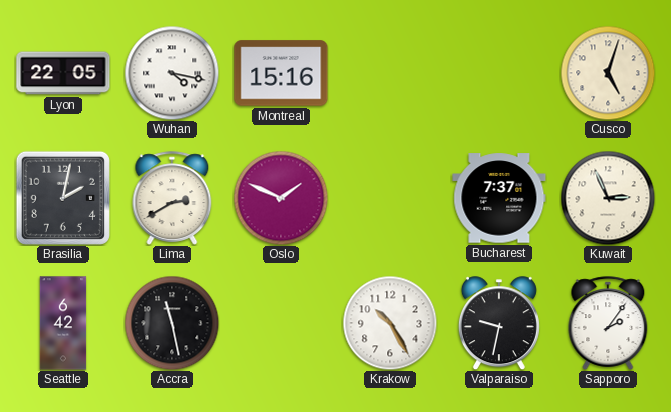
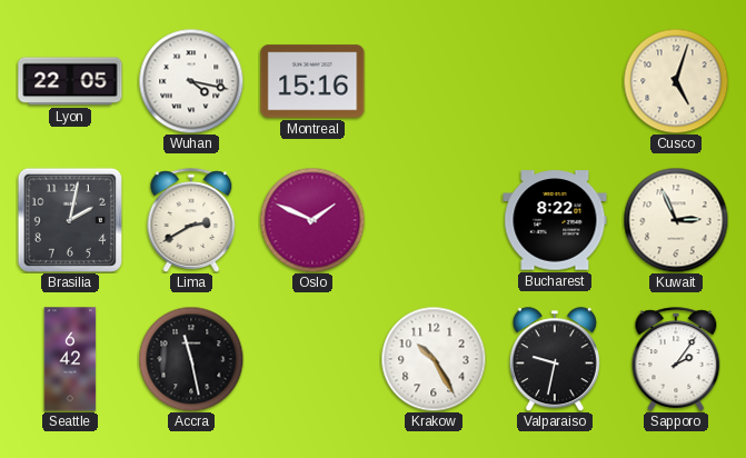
Bucharest: 7:37 -> 8:22
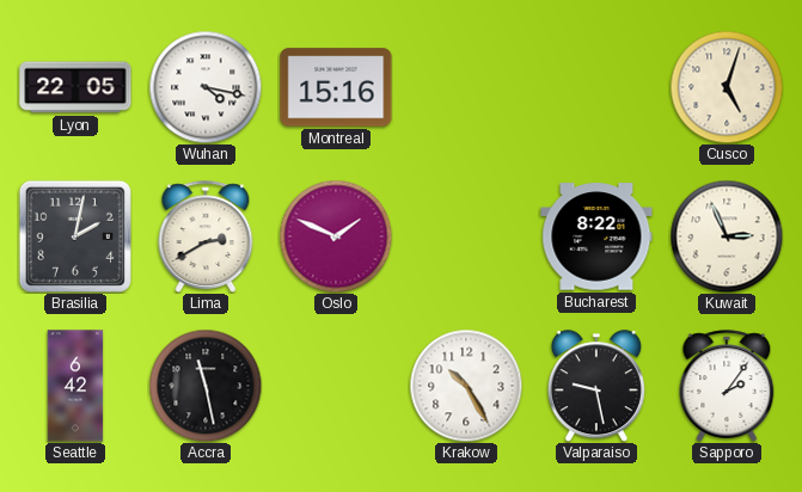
Valparaiso: 9:32 -> 9:28
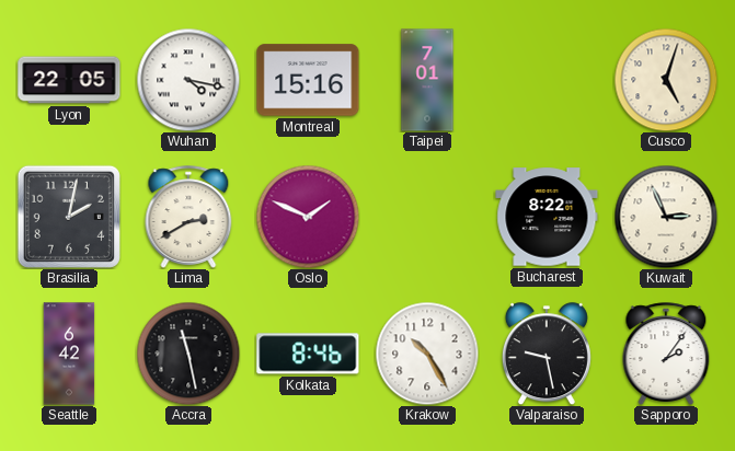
Taipei: none -> 7:01
Kolkata: none -> 8:46
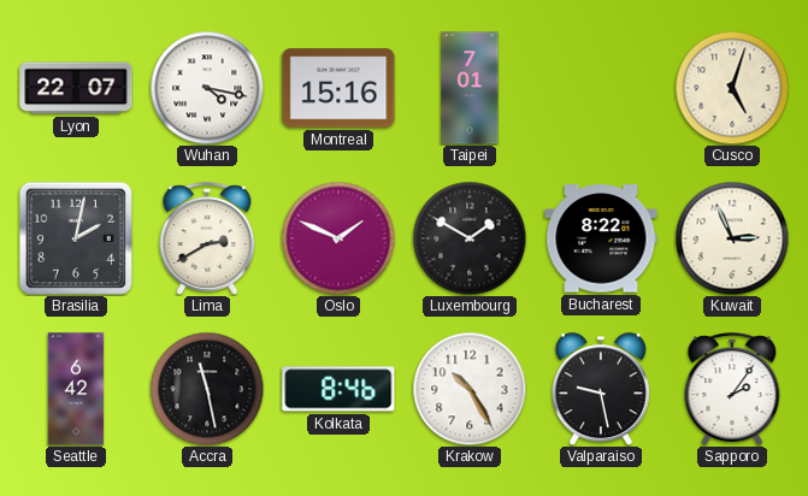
Lyon: 22:05 -> 22:07
Luxembourg: none -> 1:50
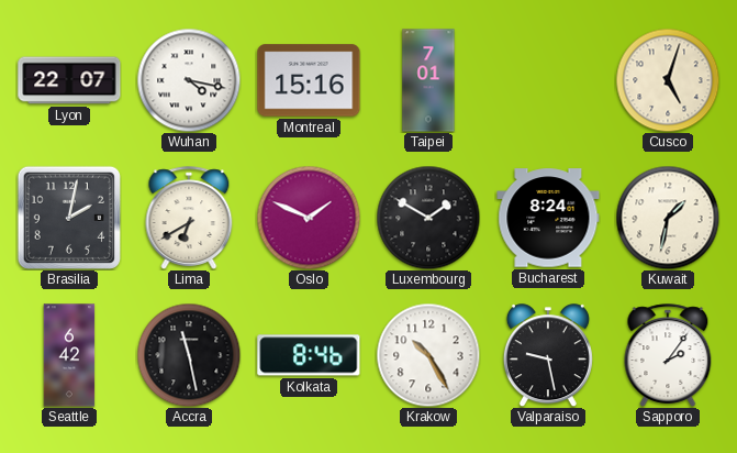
Lima: 2:40 -> 6:40
Bucharest: 8:22 -> 8:24
Kuwait: 2:56 -> 1:32
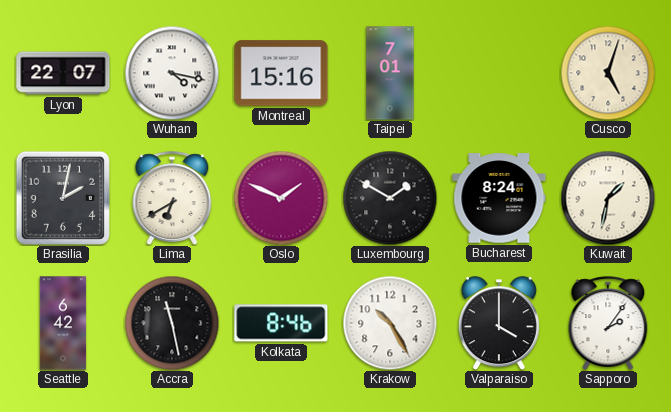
Valparaiso: 9:28 -> 4:00
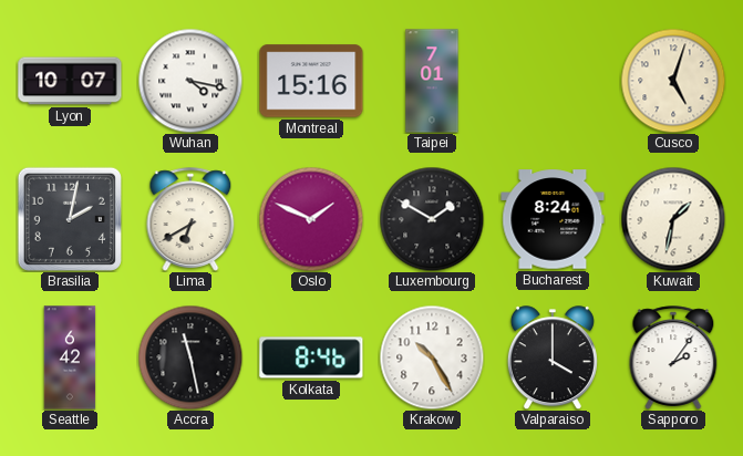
Lyon: 22:07 -> 10:07
